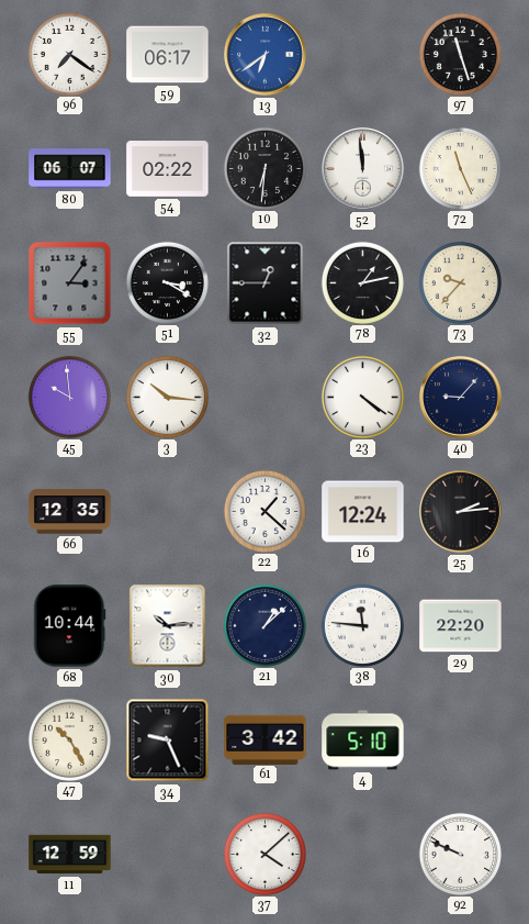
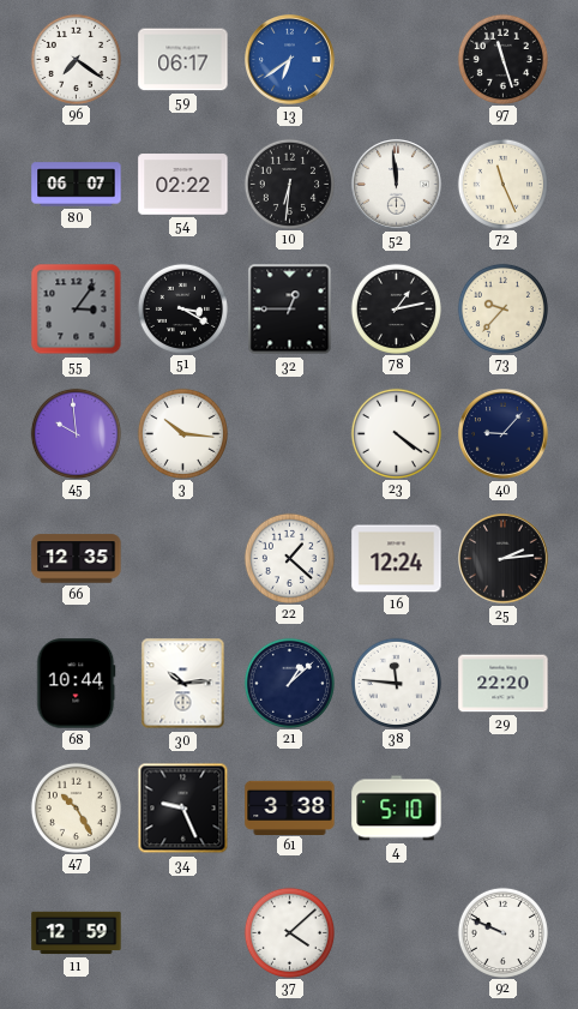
61: 3:42 -> 3:38
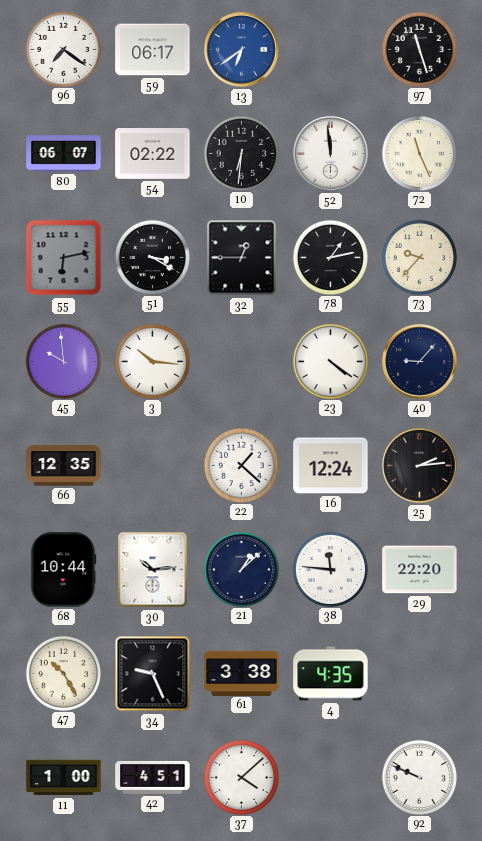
55: 3:06 -> 6:13
4: 5:10 -> 4:35
11: 12:59 -> 1:00
42: none -> 4:51
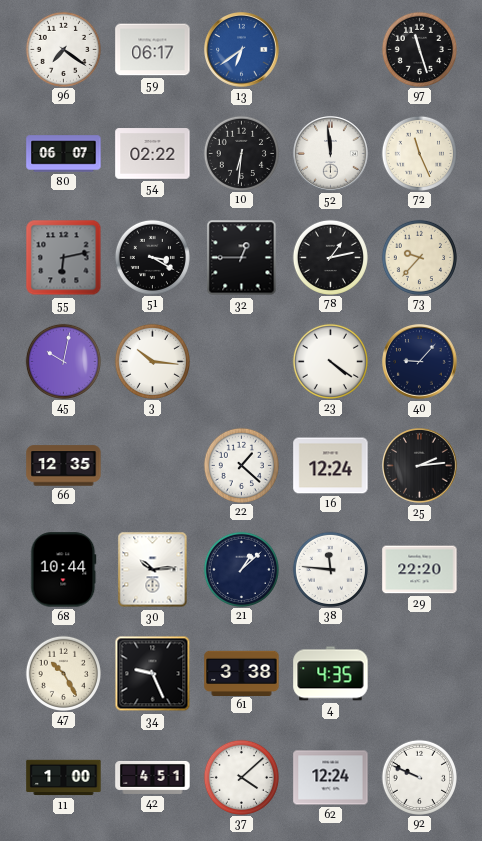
45: 9:59 -> 10:02
62: none -> 12:24
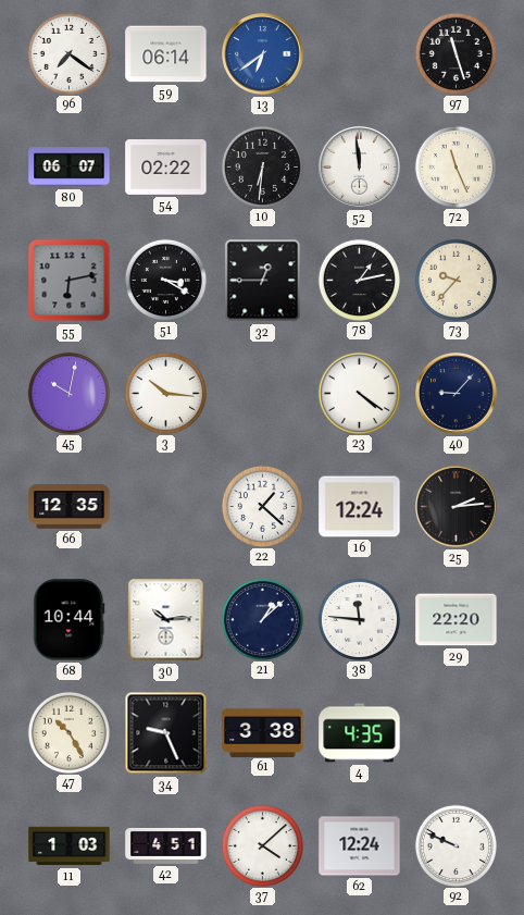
59: 06:17 -> 06:14
11: 1:00 -> 1:03
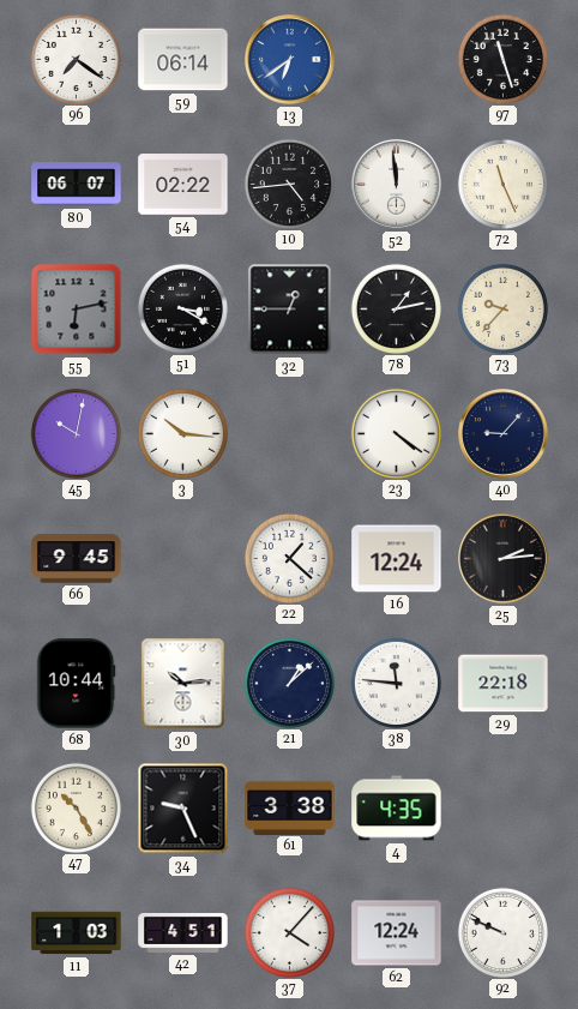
10: 6:31 -> 4:44
66: 12:35 -> 9:45
29: 22:20 -> 22:18
37: 4:08 -> 4:07
